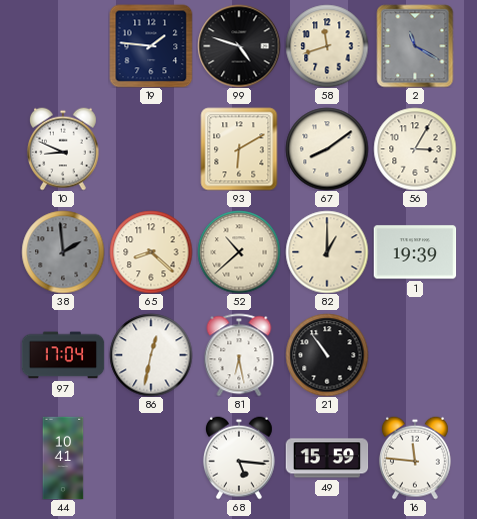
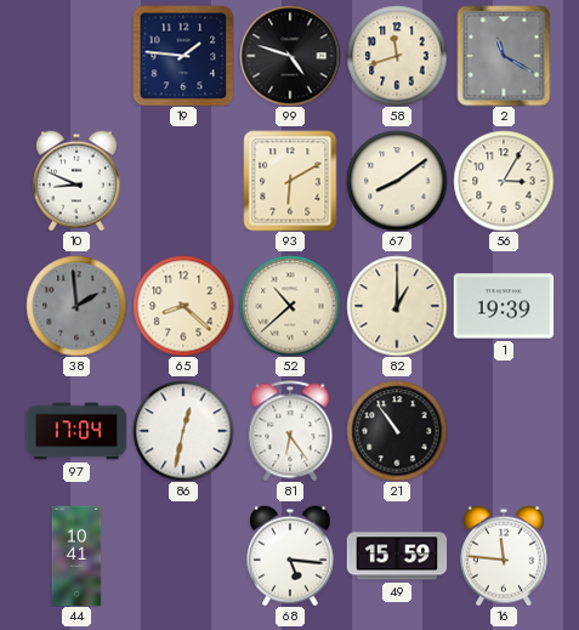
81: 6:28 -> 6:24
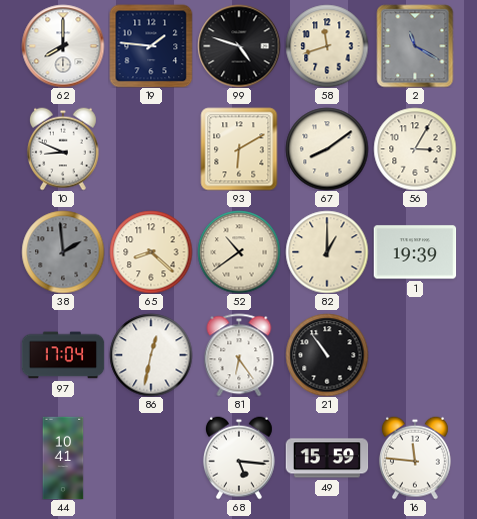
62: none -> 8:00
52: 10:38 -> 10:39
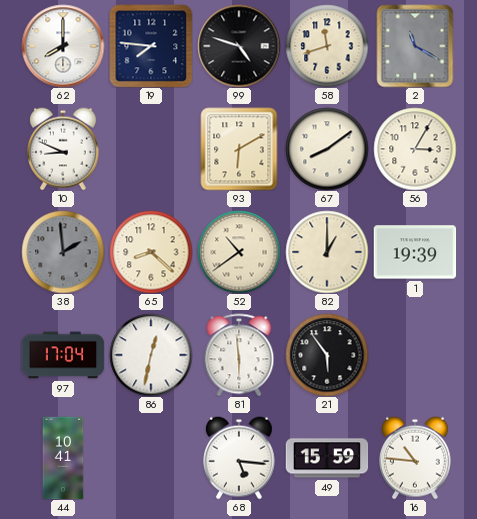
19: 1:46 -> 7:46
81: 6:24 -> 5:59
21: 10:54 -> 5:54
16: 11:46 -> 10:46
